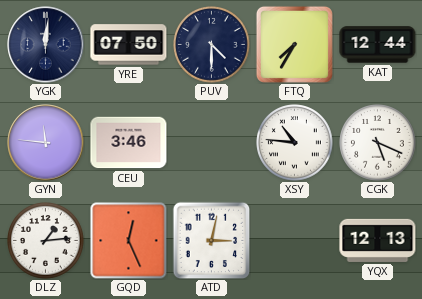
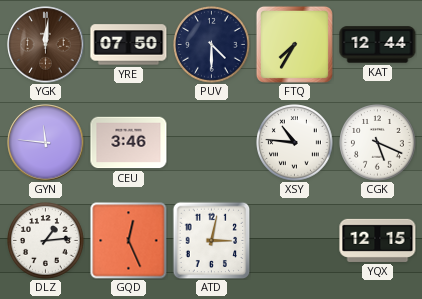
YGK dial: navy -> brown
YQX: 12:13 -> 12:15
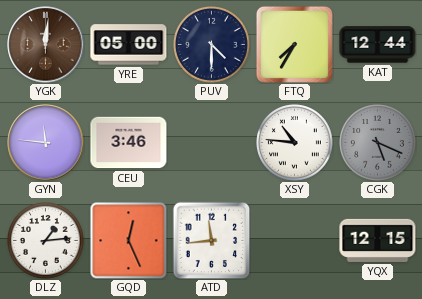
YRE: 07:50 -> 05:00
CGK dial: white -> grey
ATD: 3:02 -> 11:44
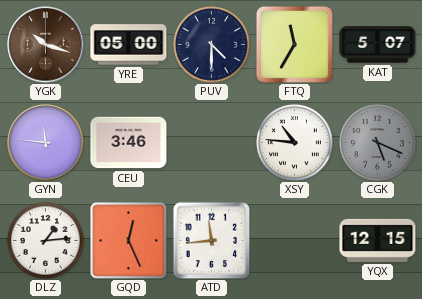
YGK: 12:01 -> 10:18
FTQ: 7:35 -> 11:35
KAT: 12:44 -> 5:07
